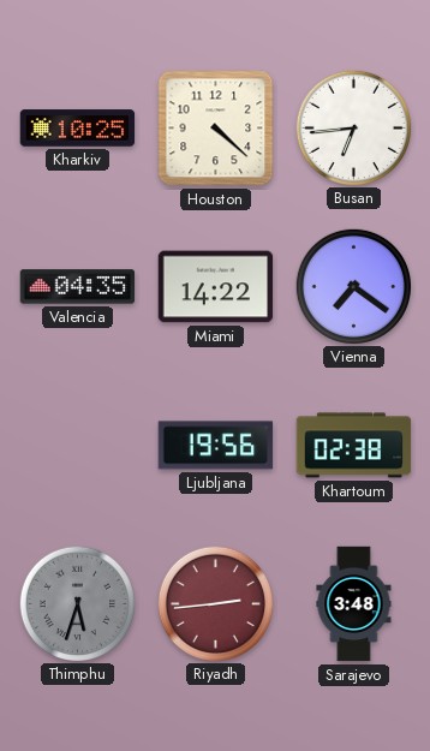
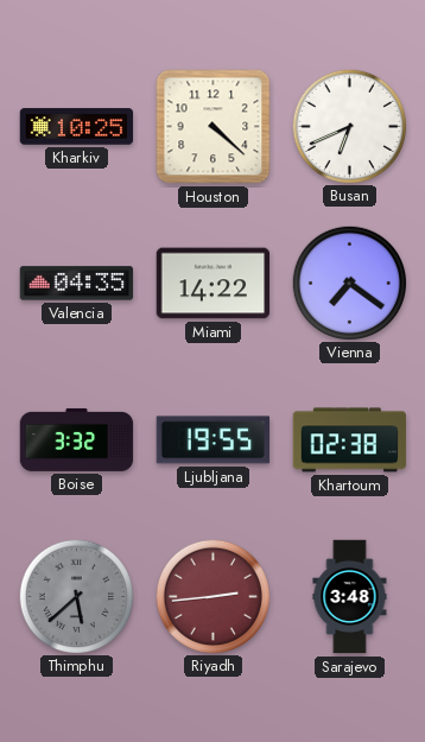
Busan: 6:44 -> 6:41
Boise: none -> 3:32
Ljubljana: 19:56 -> 19:55
Thimphu: 5:33 -> 5:38
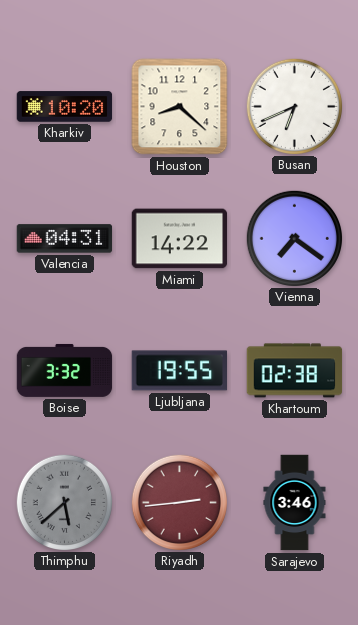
Kharkiv: 10:25 -> 10:20
Houston: 4:22 -> 8:22
Valencia: 04:35 -> 04:31
Sarajevo: 3:48 -> 3:46
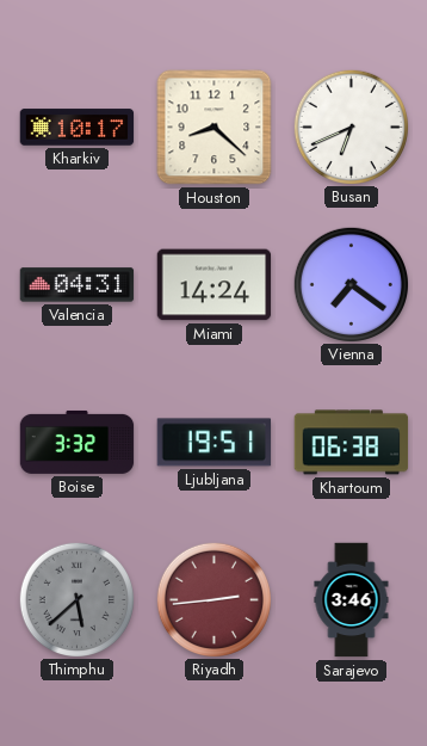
Kharkiv: 10:20 -> 10:17
Miami: 14:22 -> 14:24
Ljubljana: 19:55 -> 19:51
Khartoum: 02:38 -> 06:38
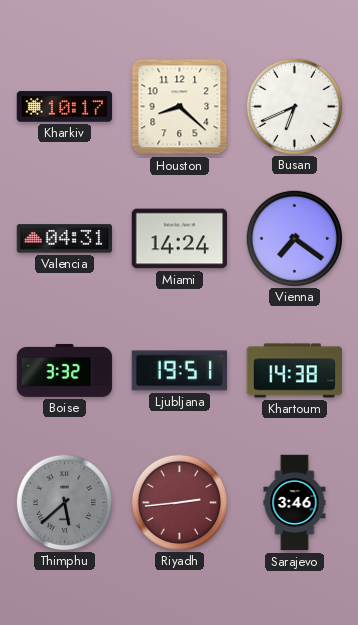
Khartoum: 06:38 -> 14:38
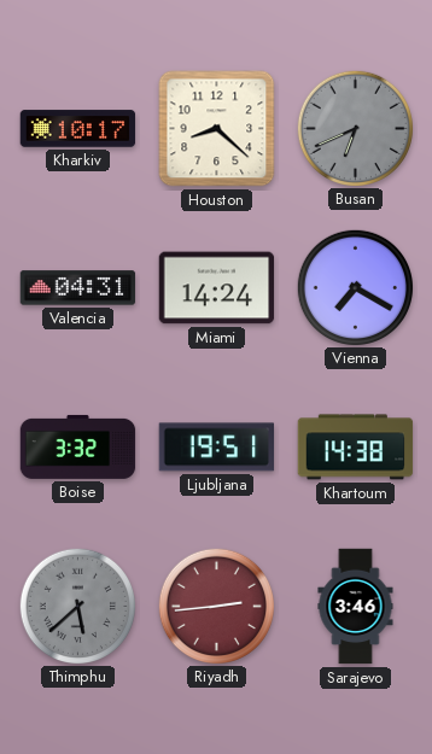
Busan dial: white -> grey
Vienna: 7:21 -> 7:20
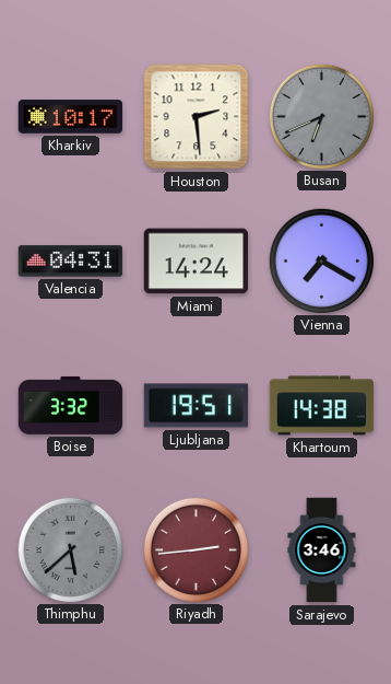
Houston: 8:22 -> 2:29
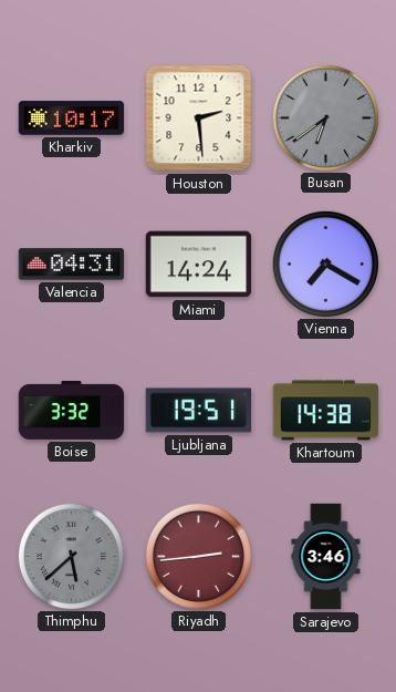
Busan: 6:41 -> 6:39
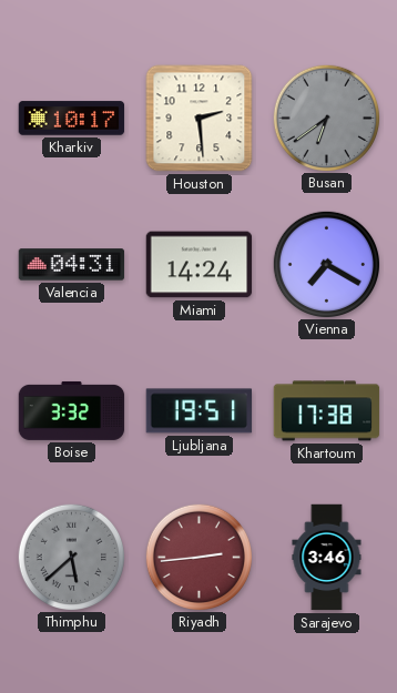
Khartoum: 14:38 -> 17:38
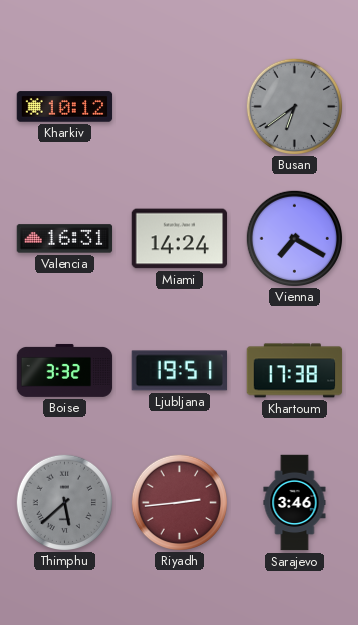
Kharkiv: 10:17 -> 10:12
Houston: 2:29 -> none
Valencia: 04:31 -> 16:31
